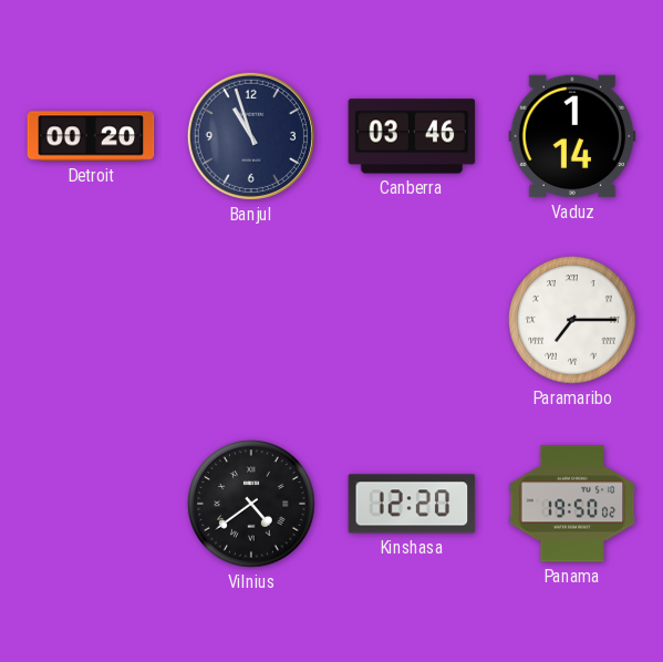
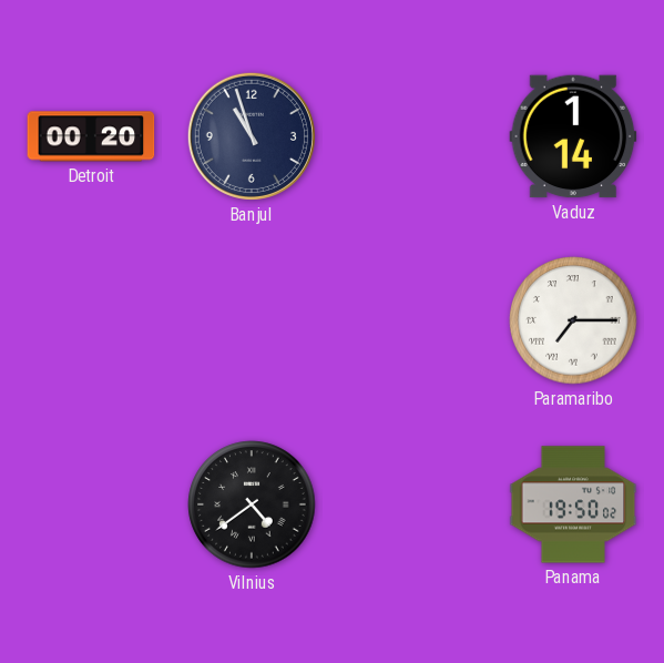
Canberra: 03:46 -> none
Kinshasa: 12:20 -> none
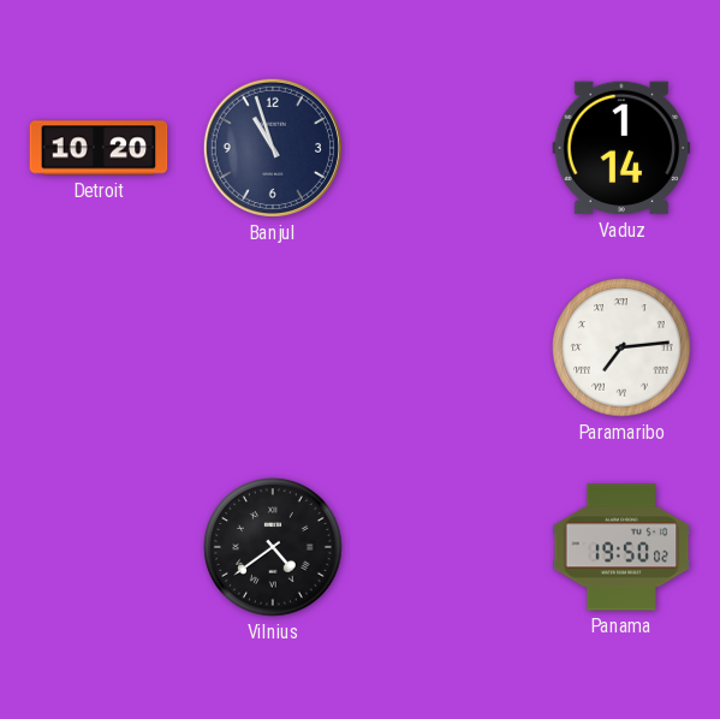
Detroit: 00:20 -> 10:20
Paramaribo: 7:15 -> 7:14
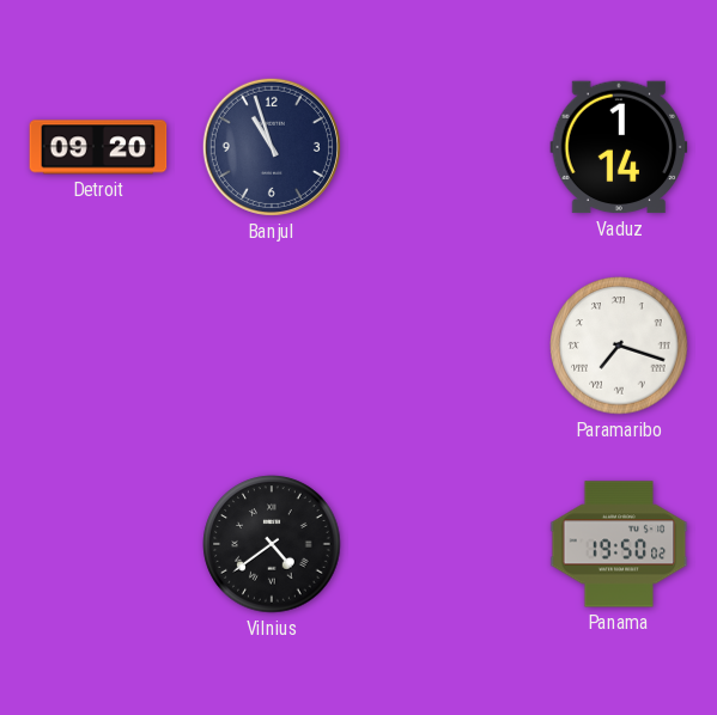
Detroit: 10:20 -> 09:20
Paramaribo: 7:14 -> 7:18
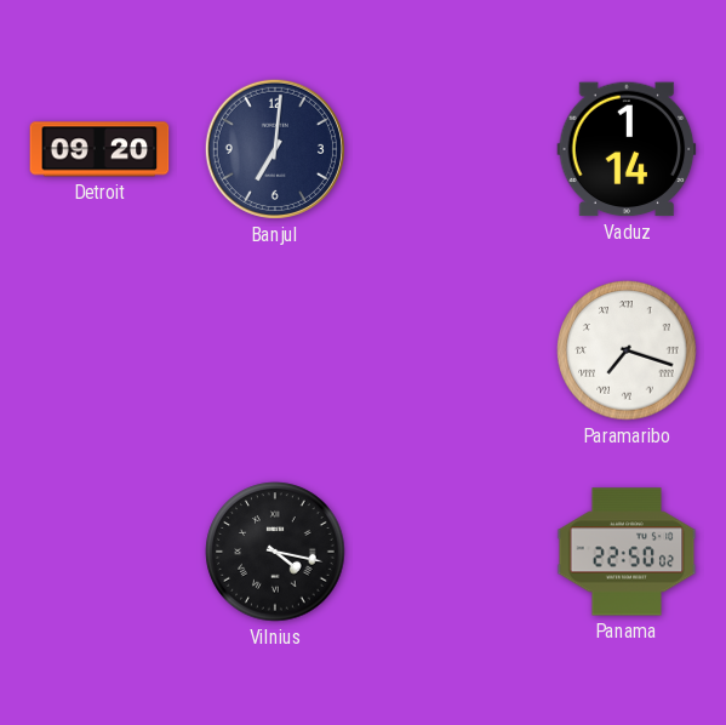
Banjul: 10:57 -> 7:01
Vilnius: 4:39 -> 4:17
Panama: 19:50 -> 22:50
